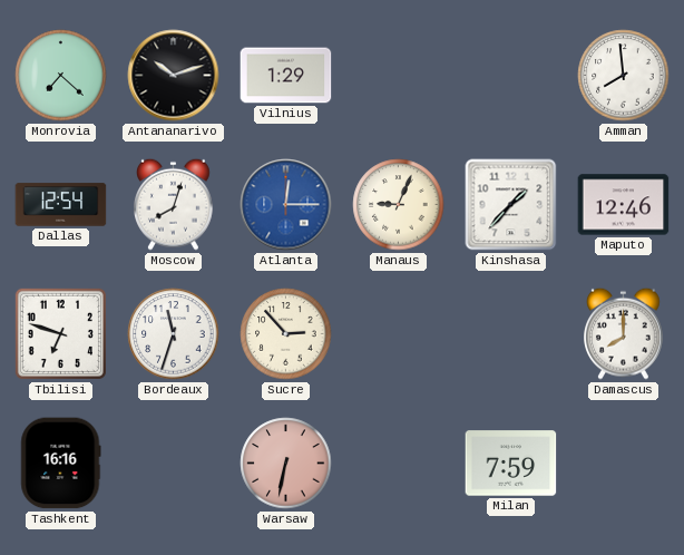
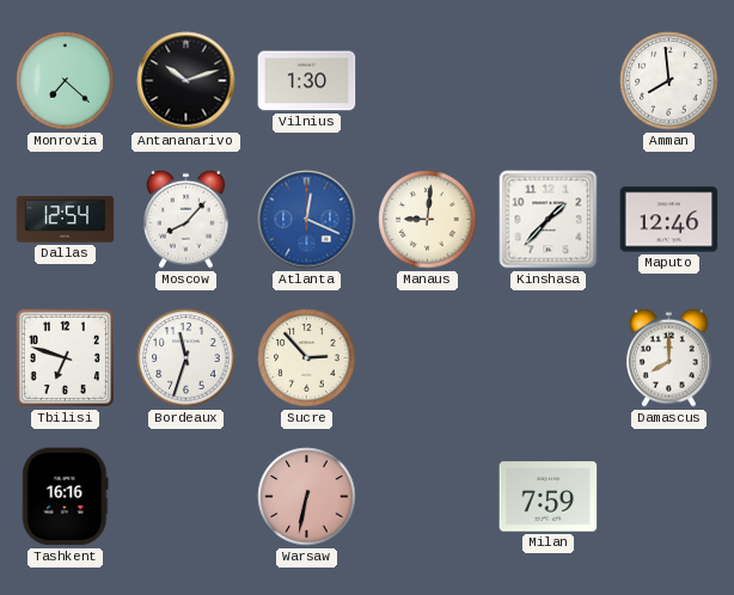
Vilnius: 1:29 -> 1:30
Moscow: 8:03 -> 8:07
Atlanta: 12:15 -> 12:19
Manaus: 9:04 -> 9:01
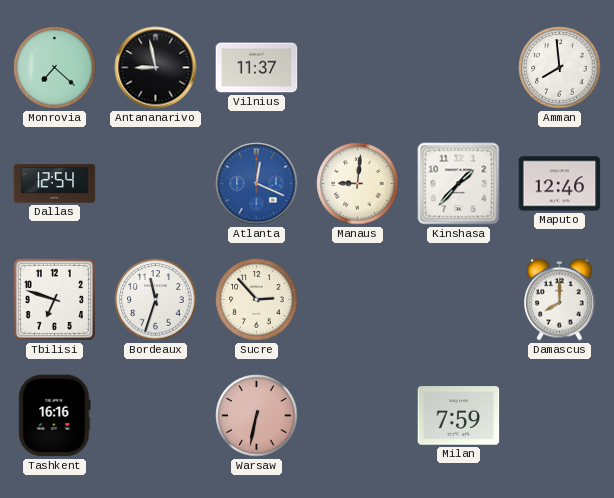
Antananarivo: 10:12 -> 8:58
Vilnius: 1:30 -> 11:37
Moscow: 8:07 -> none
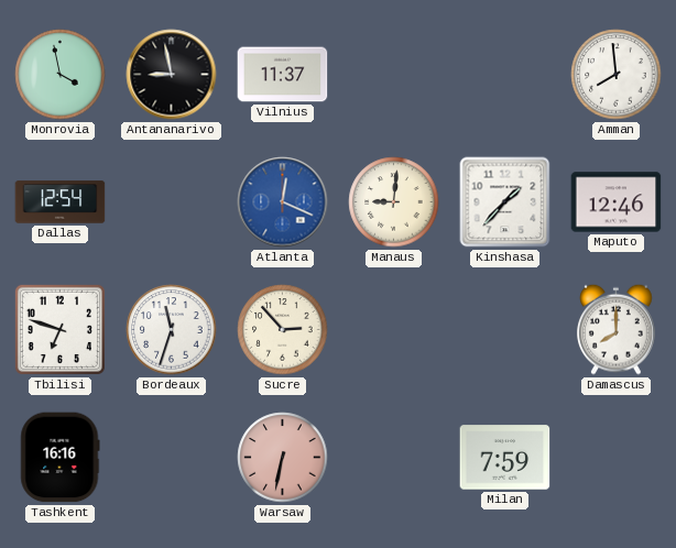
Monrovia: 7:22 -> 3:58
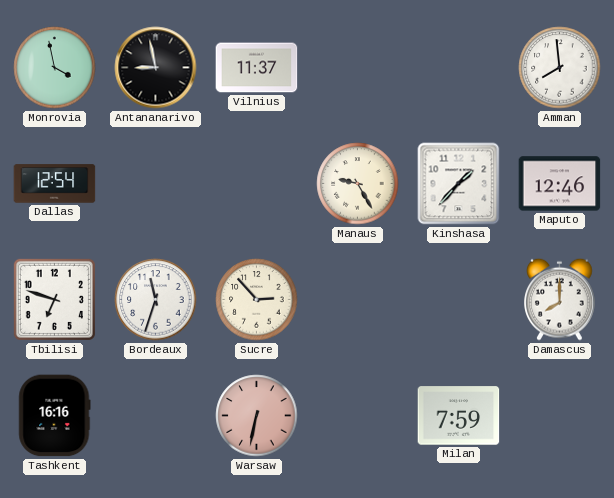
Atlanta: 12:19 -> none
Manaus: 9:01 -> 9:25
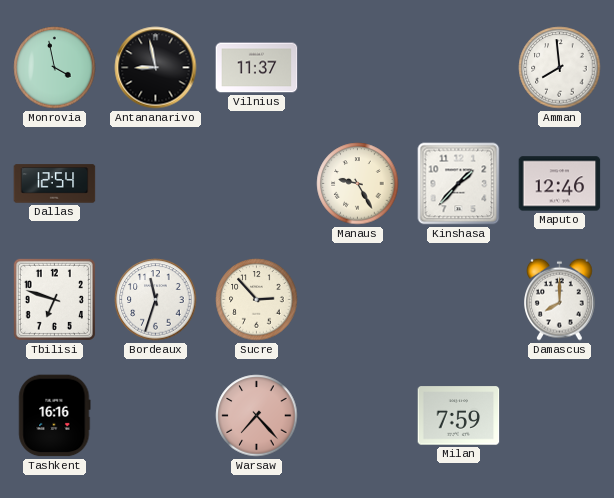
Warsaw: 6:32 -> 7:23
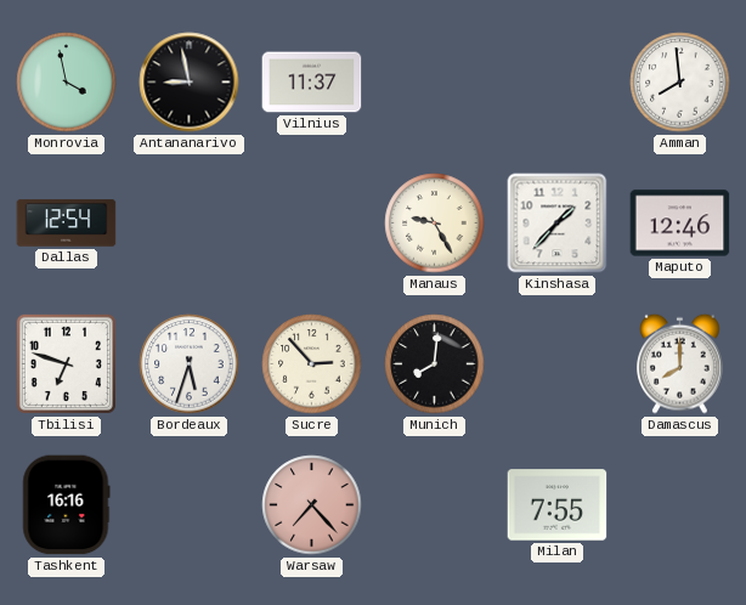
Bordeaux: 11:33 -> 5:33
Munich: none -> 8:01
Milan: 7:59 -> 7:55
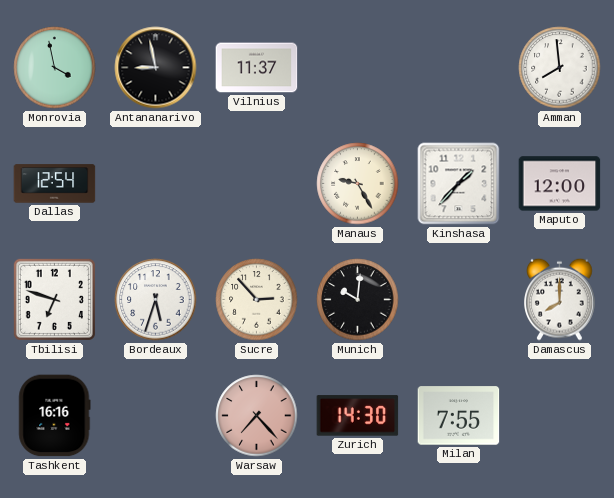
Maputo: 12:46 -> 12:00
Munich: 8:01 -> 10:01
Zurich: none -> 14:30
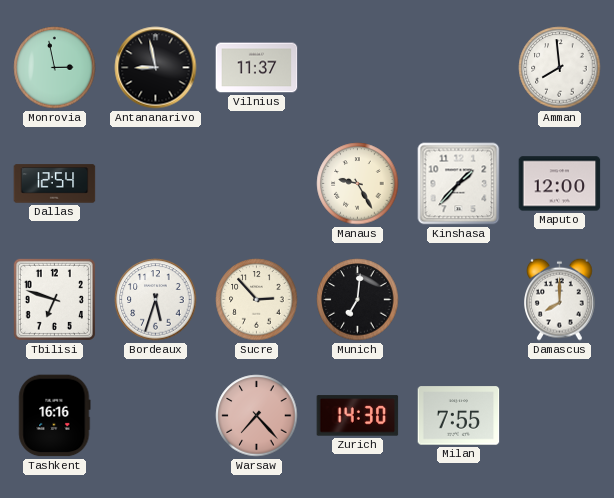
Monrovia: 3:58 -> 2:58
Munich: 10:01 -> 7:01
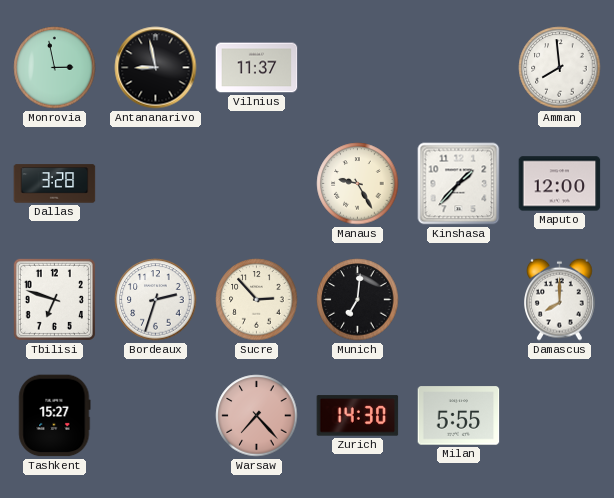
Dallas: 12:54 -> 3:28
Bordeaux: 5:33 -> 2:33
Tashkent: 16:16 -> 15:27
Milan: 7:55 -> 5:55
